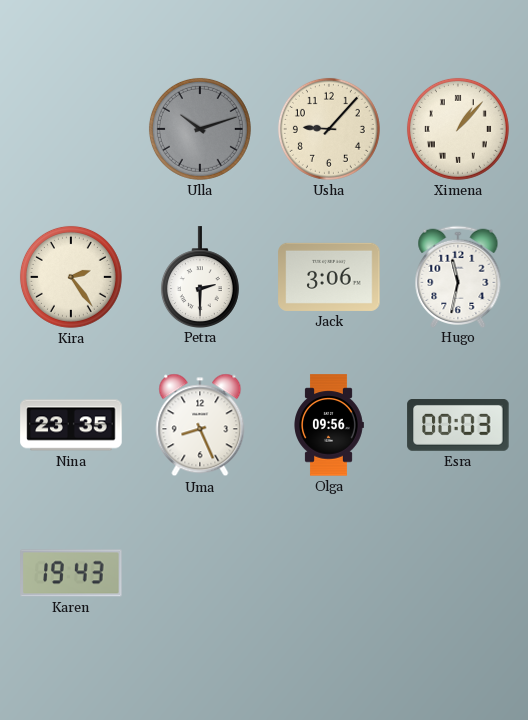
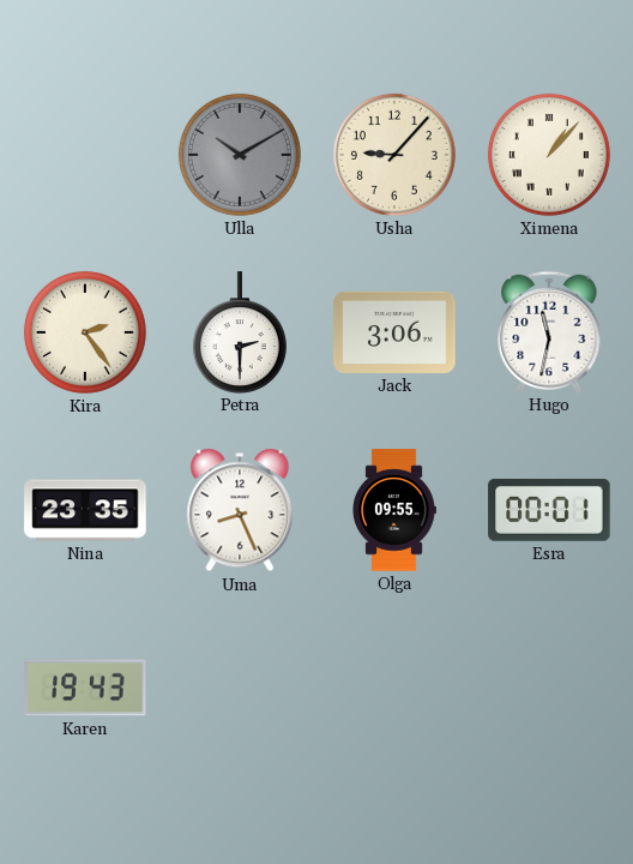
Ulla: 10:12 -> 10:10
Olga: 09:56 -> 09:55
Esra: 00:03 -> 00:01
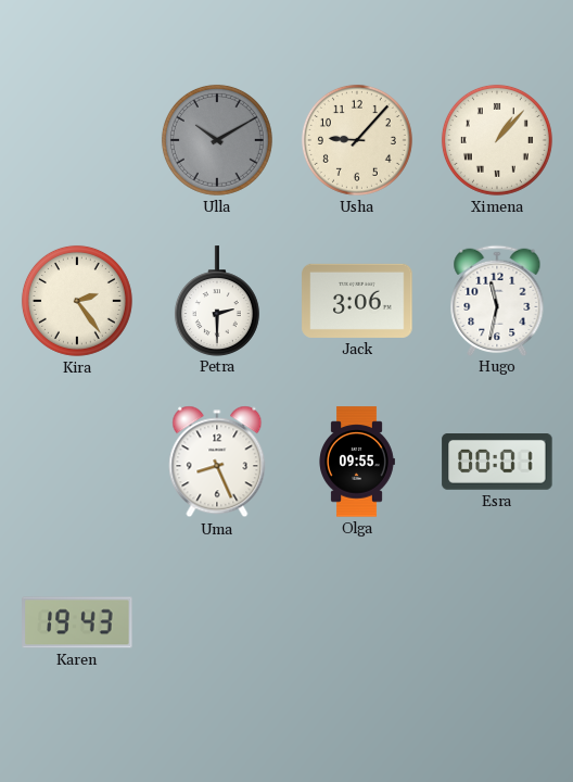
Nina: 23:35 -> none
